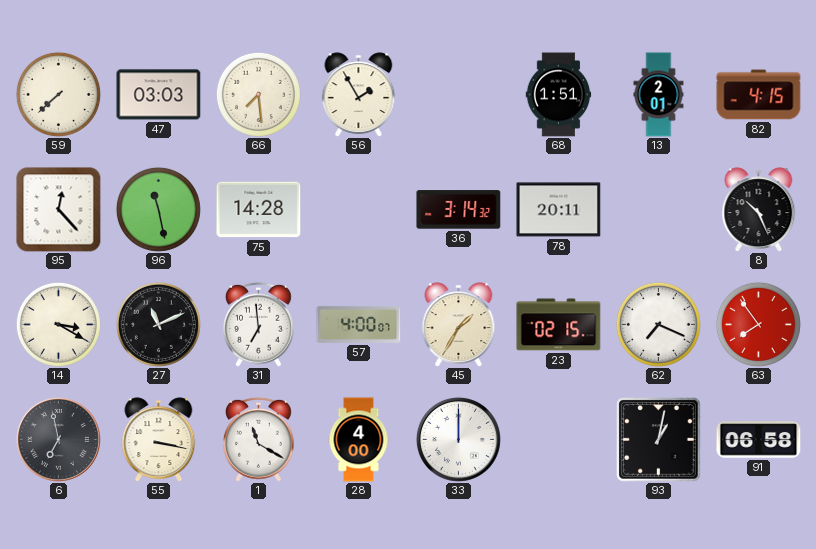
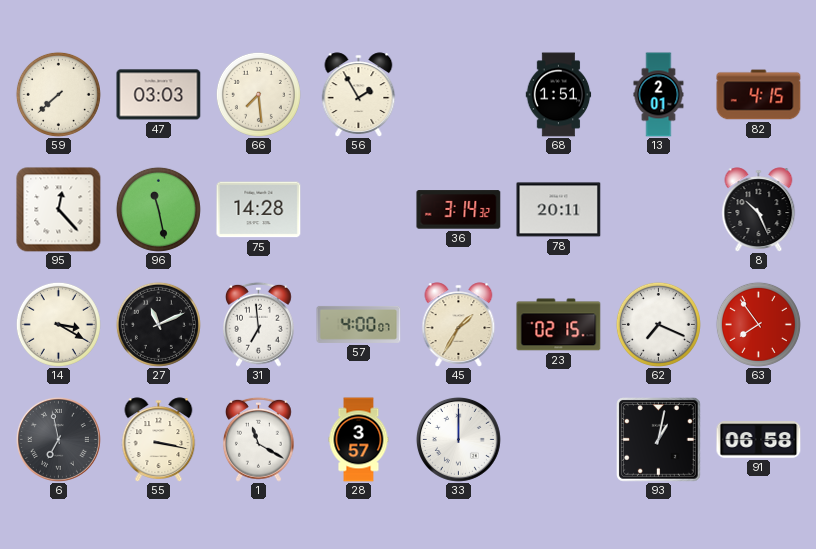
28: 4:00 -> 3:57
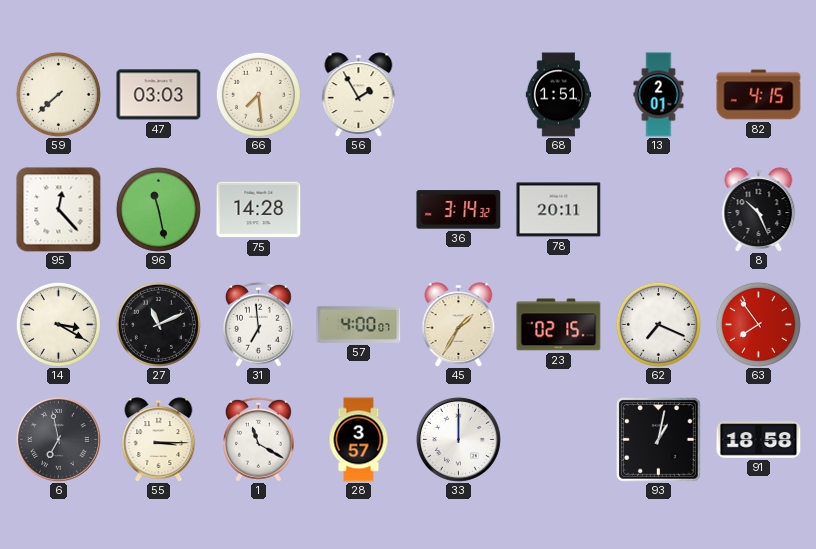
55: 3:17 -> 3:15
91: 06:58 -> 18:58
